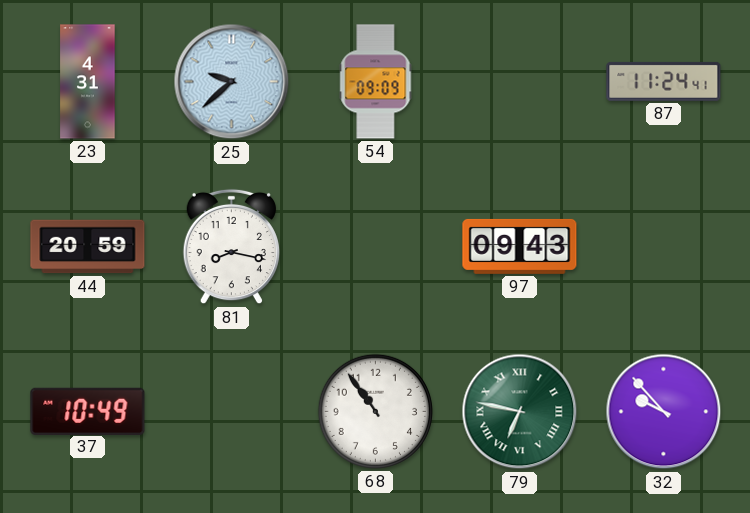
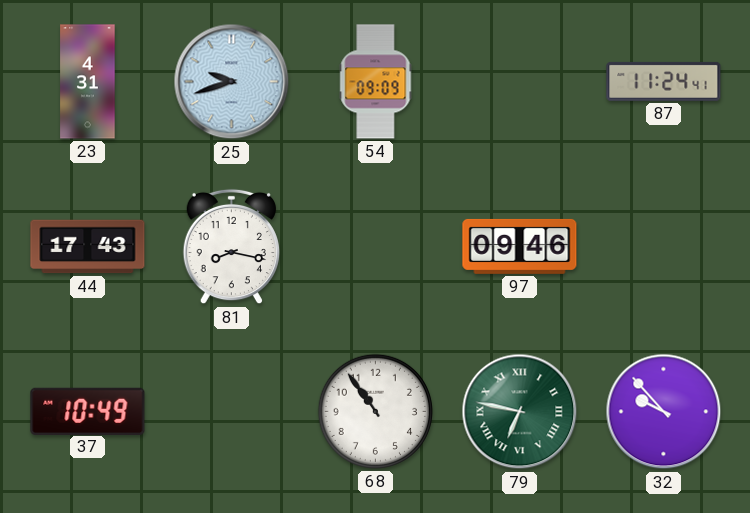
25: 9:38 -> 9:42
44: 20:59 -> 17:43
97: 09:43 -> 09:46
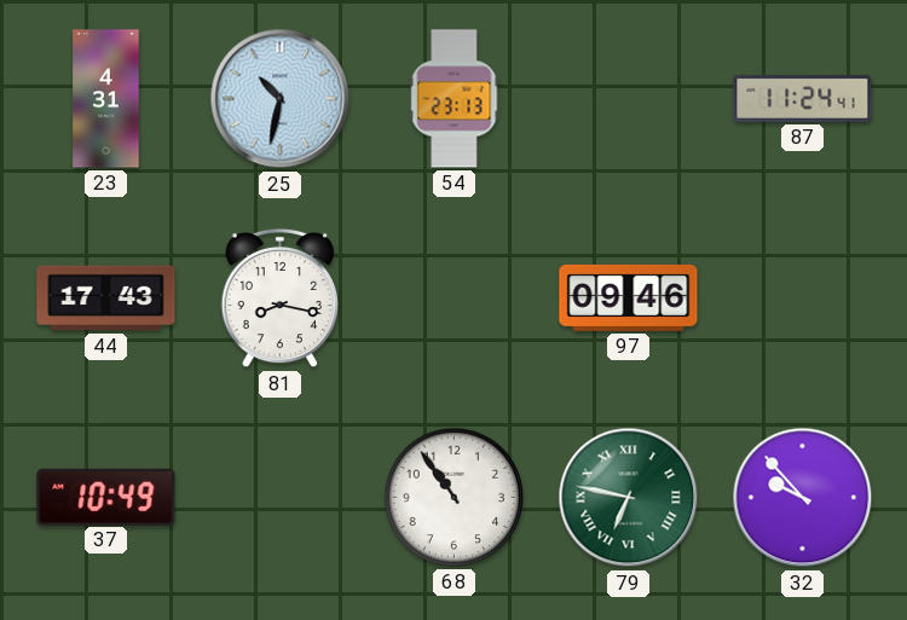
25: 9:42 -> 10:32
54: 09:09 -> 23:13
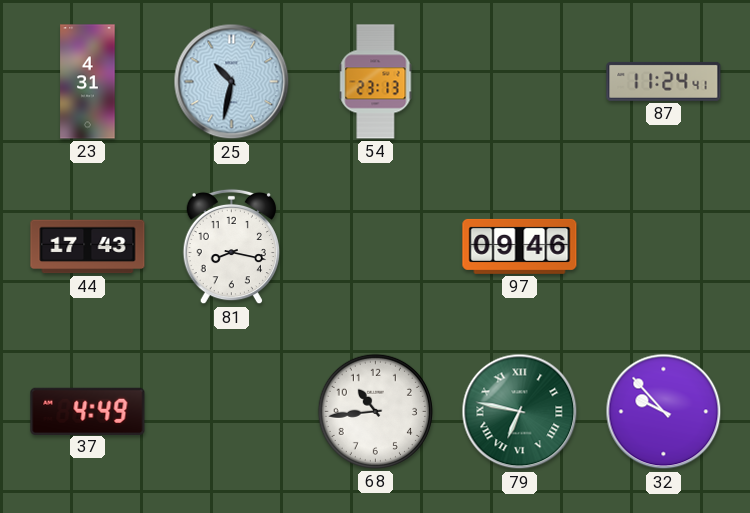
37: 10:49 -> 4:49
68: 10:54 -> 10:44
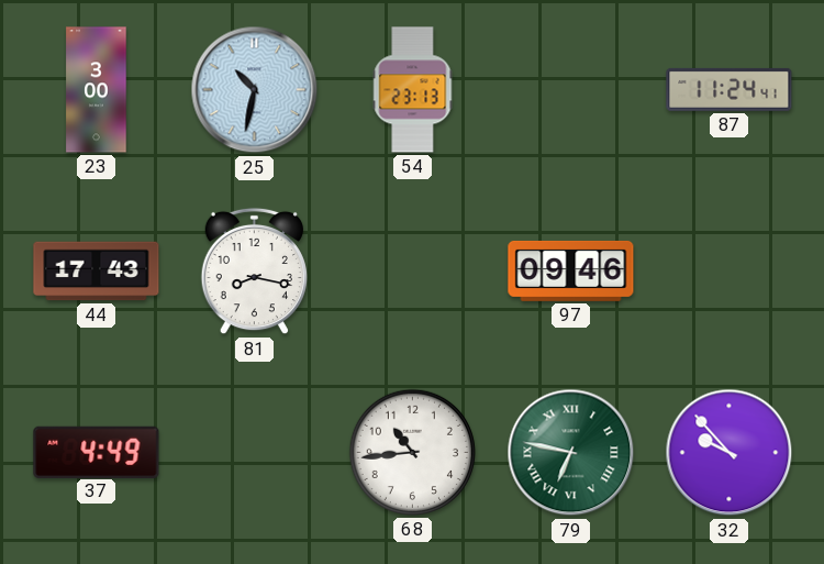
23: 4:31 -> 3:00
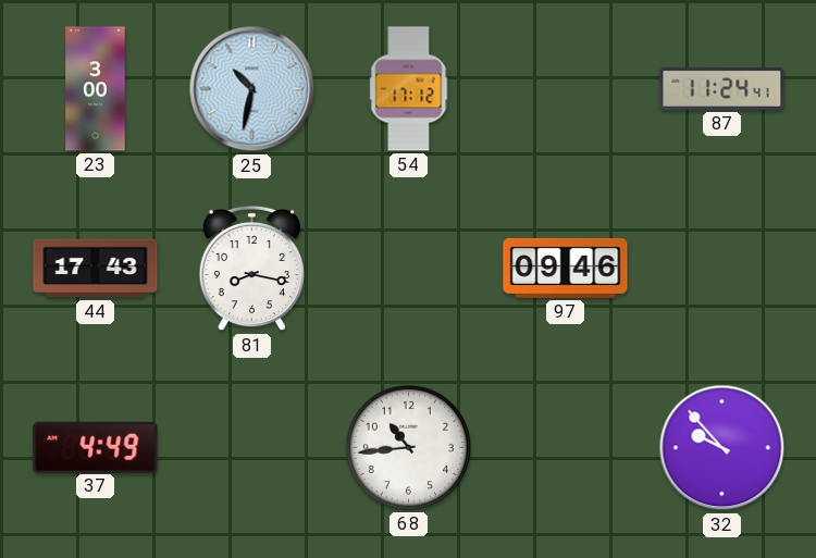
54: 23:13 -> 17:12
79: 6:47 -> none
